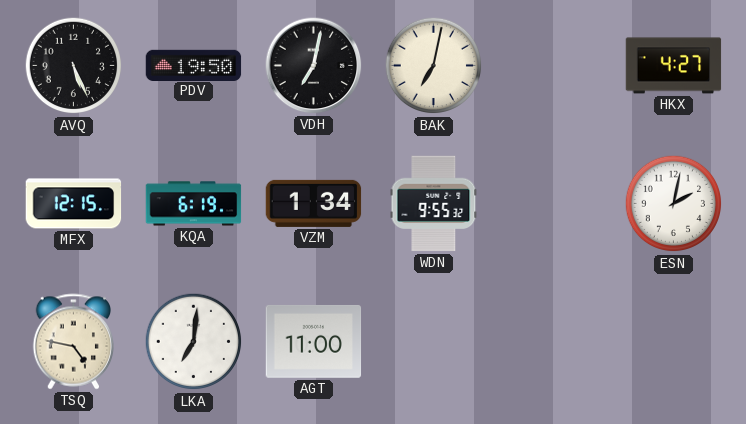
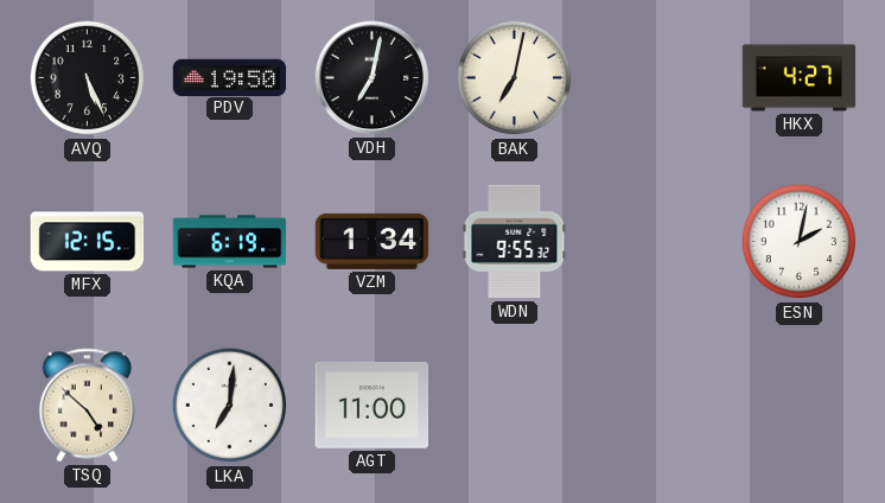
TSQ: 4:47 -> 4:52
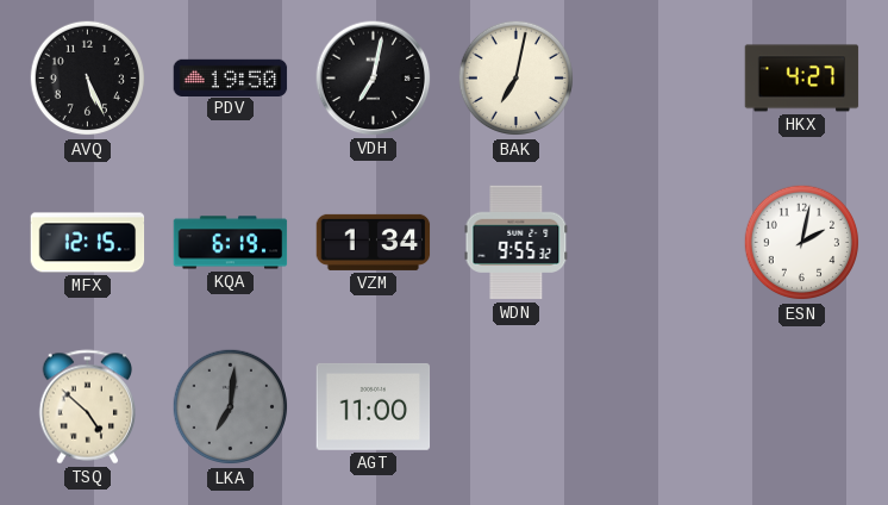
LKA dial: white -> grey
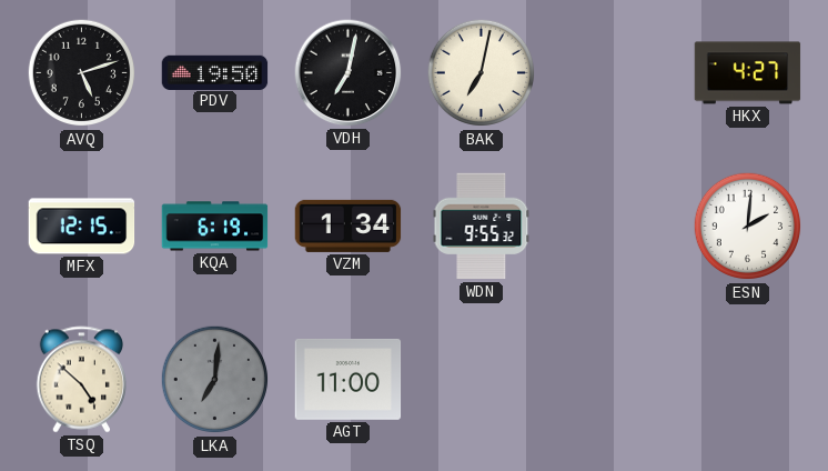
AVQ: 5:26 -> 5:12
ESN: 2:02 -> 2:01
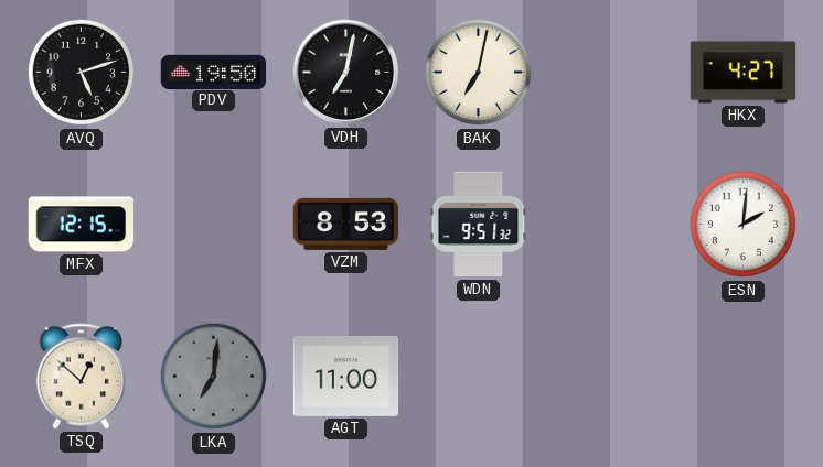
KQA: 6:19 -> none
VZM: 1:34 -> 8:53
WDN: 9:55 -> 9:51
TSQ: 4:52 -> 12:52
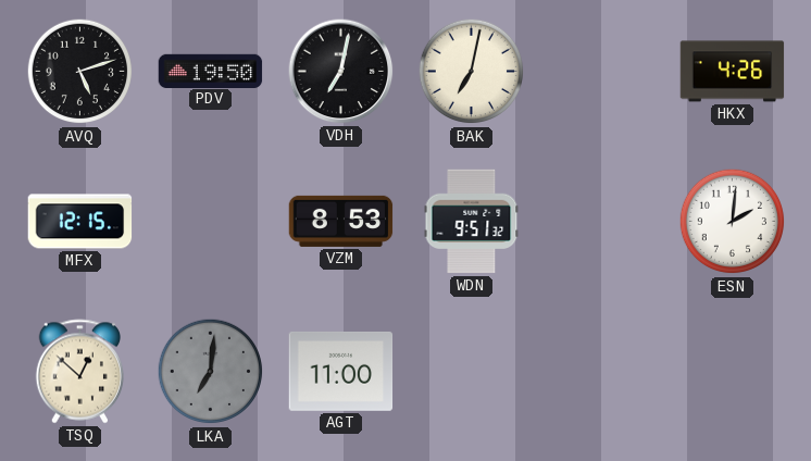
HKX: 4:27 -> 4:26
